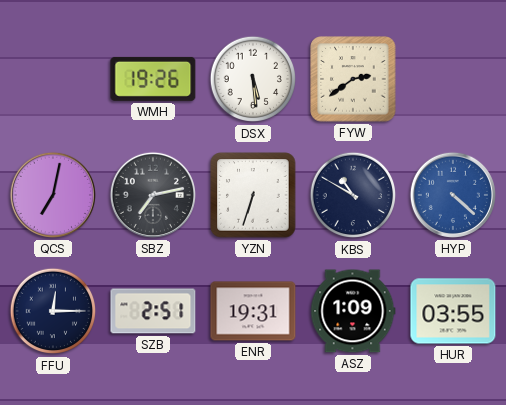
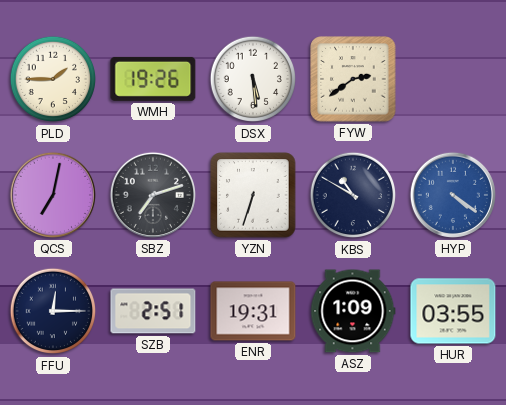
PLD: none -> 1:45
SBZ: 7:13 -> 7:12
HYP: 4:22 -> 4:21
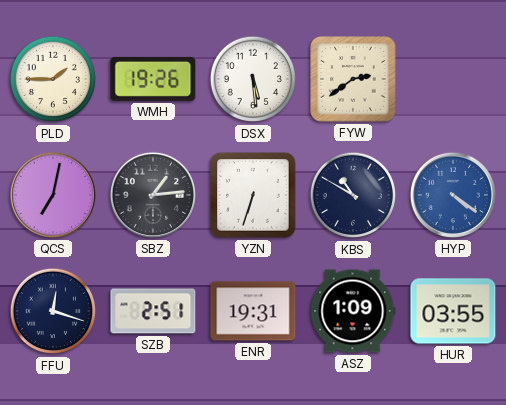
SBZ: 7:12 -> 1:14
FFU: 12:15 -> 12:18
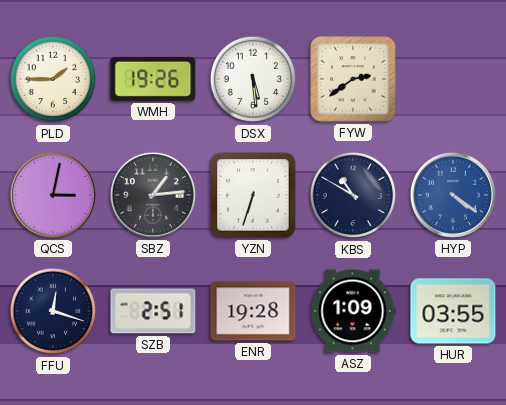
QCS: 7:02 -> 3:02
ENR: 19:31 -> 19:28
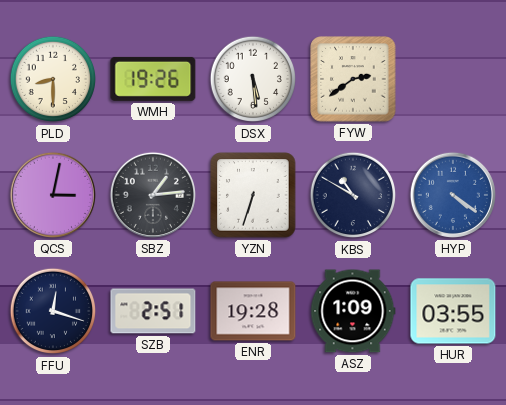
PLD: 1:45 -> 8:30
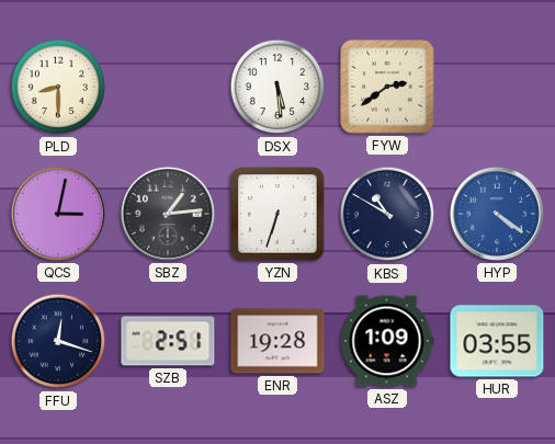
WMH: 19:26 -> none
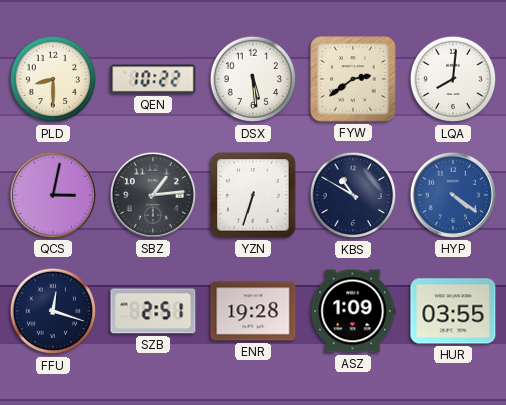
QEN: none -> 10:22
LQA: none -> 8:01
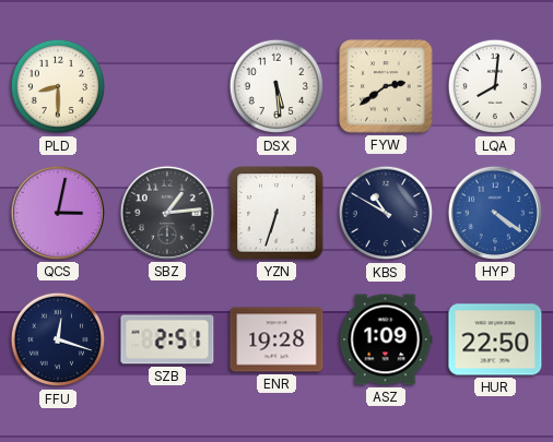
QEN: 10:22 -> none
HUR: 03:55 -> 22:50
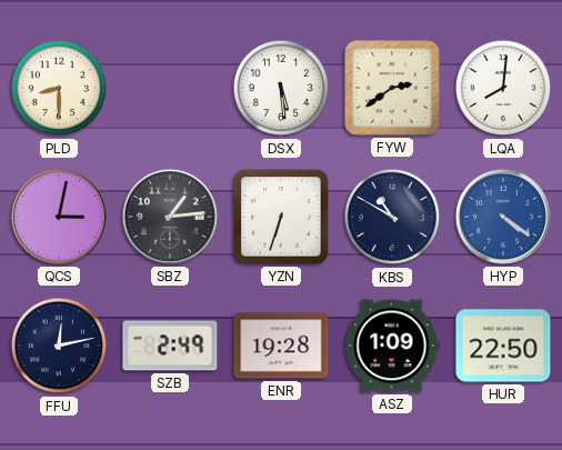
FFU: 12:18 -> 12:13
SZB: 2:51 -> 2:49
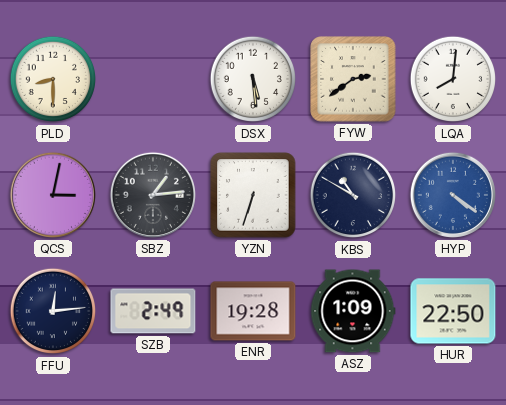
FFU: 12:13 -> 12:14
